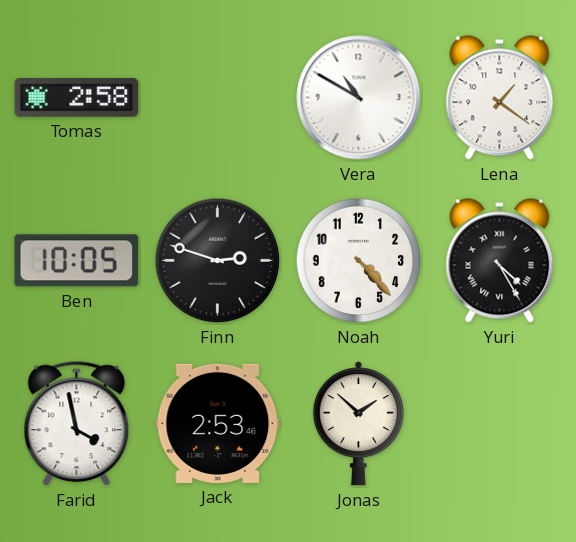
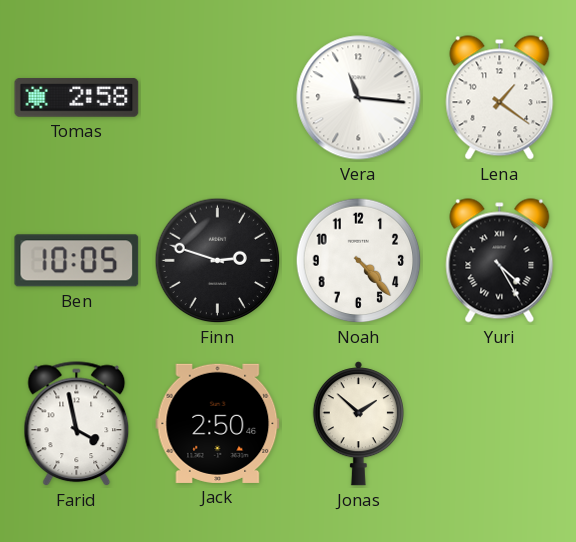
Vera: 10:50 -> 11:16
Jack: 2:53 -> 2:50
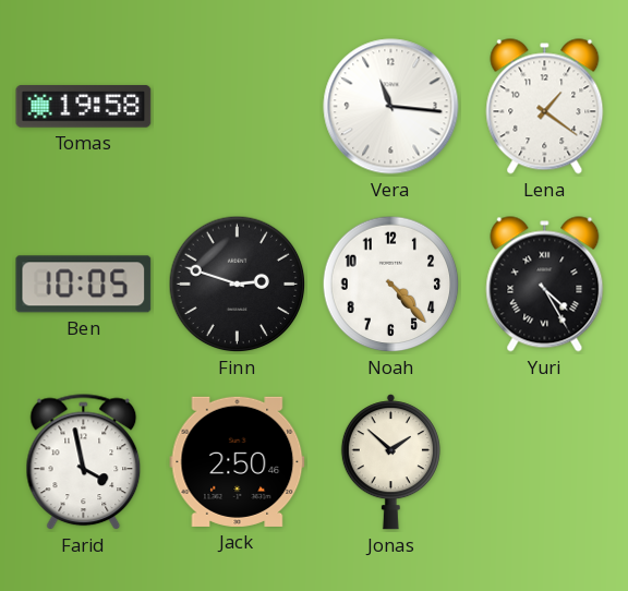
Tomas: 2:58 -> 19:58
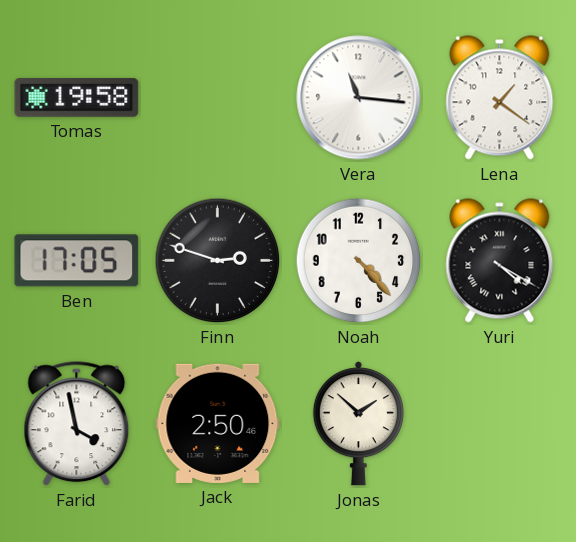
Ben: 10:05 -> 17:05
Yuri: 4:25 -> 4:20
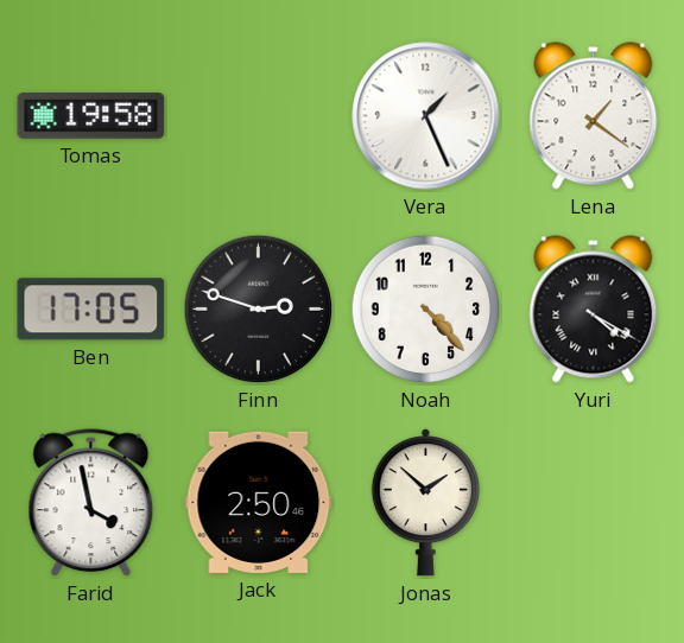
Vera: 11:16 -> 1:26
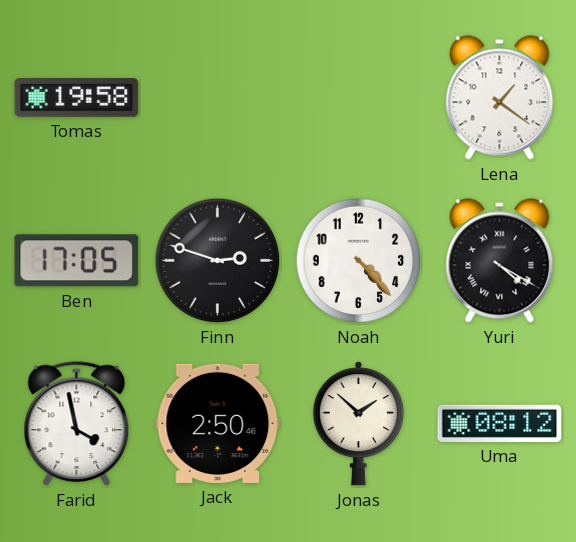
Vera: 1:26 -> none
Uma: none -> 08:12
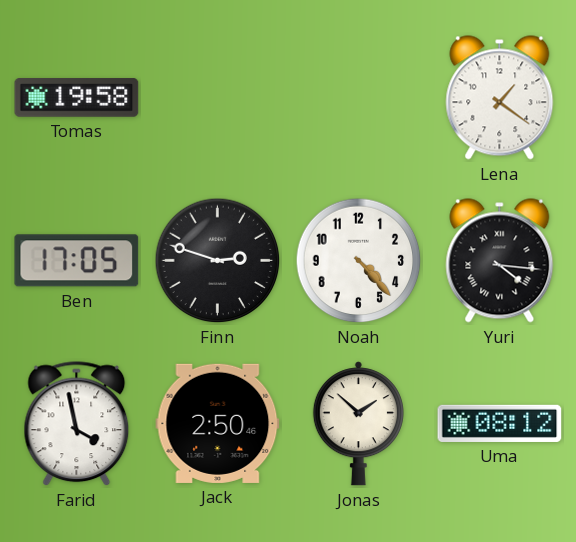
Yuri: 4:20 -> 4:16
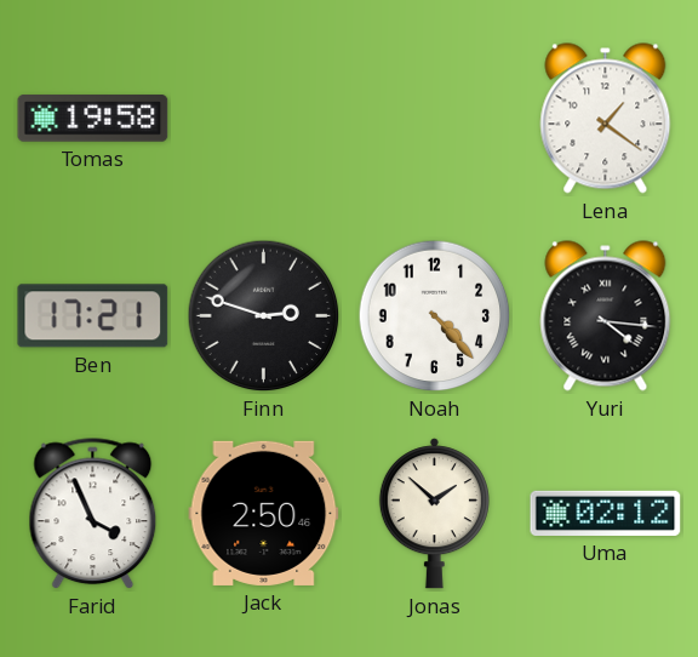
Ben: 17:05 -> 17:21
Farid: 3:58 -> 3:56
Uma: 08:12 -> 02:12
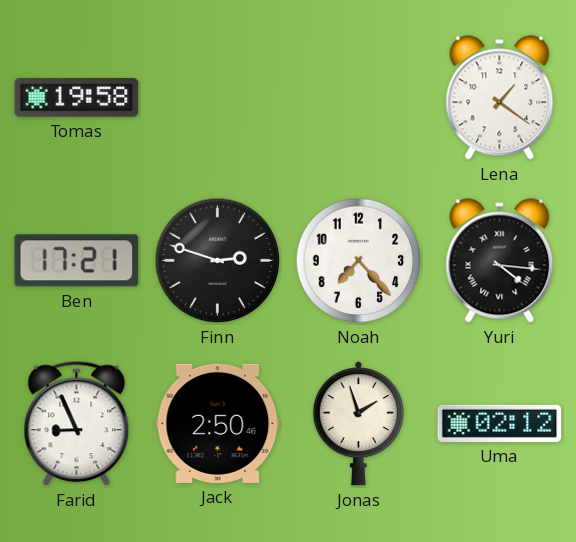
Noah: 4:23 -> 7:23
Farid: 3:56 -> 8:56
Jonas: 1:52 -> 1:57
